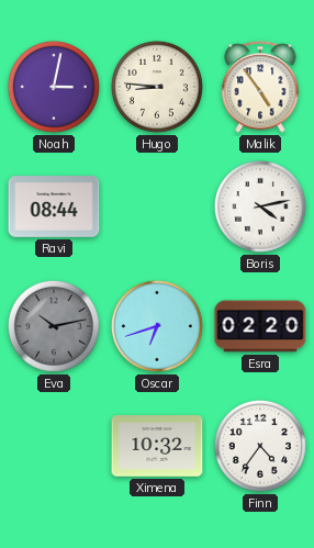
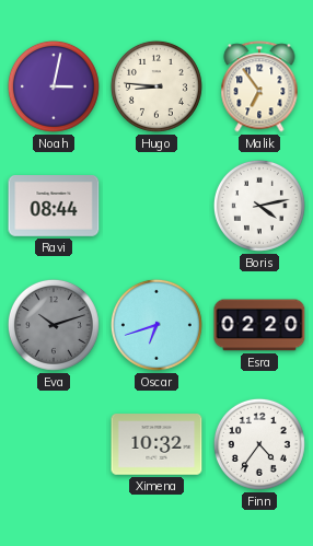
Malik: 4:54 -> 6:54
Eva: 10:13 -> 10:12
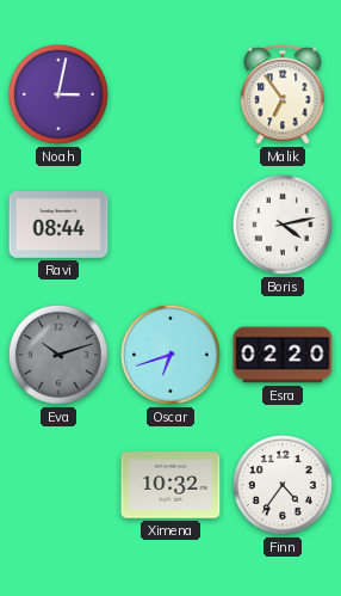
Hugo: 8:46 -> none
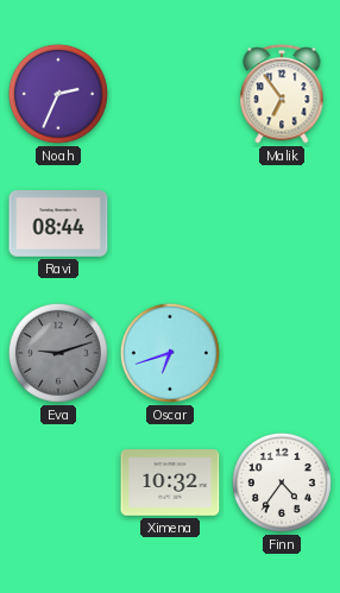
Noah: 3:02 -> 2:34
Boris: 4:13 -> none
Eva: 10:12 -> 9:12
Esra: 02:20 -> none
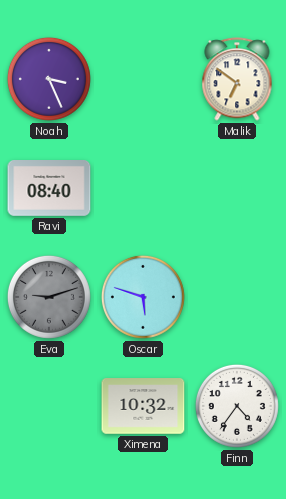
Noah: 2:34 -> 3:26
Malik: 6:54 -> 6:51
Ravi: 08:44 -> 08:40
Oscar: 6:42 -> 5:48
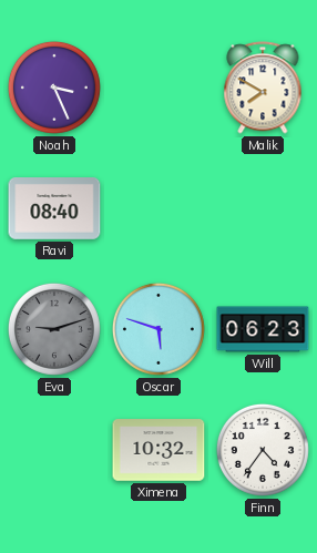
Malik: 6:51 -> 7:50
Will: none -> 06:23
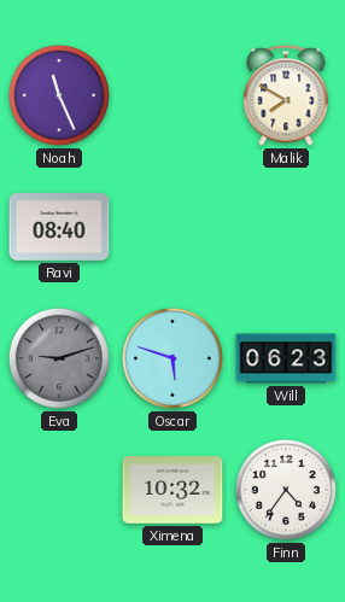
Noah: 3:26 -> 11:26
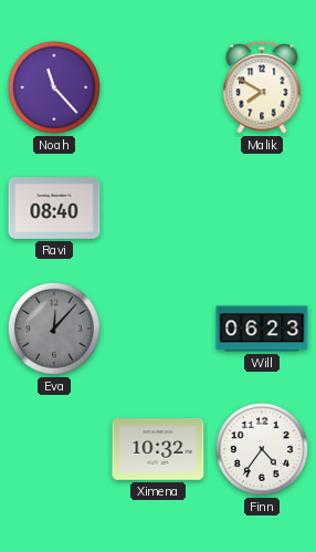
Noah: 11:26 -> 11:23
Eva: 9:12 -> 12:07
Oscar: 5:48 -> none
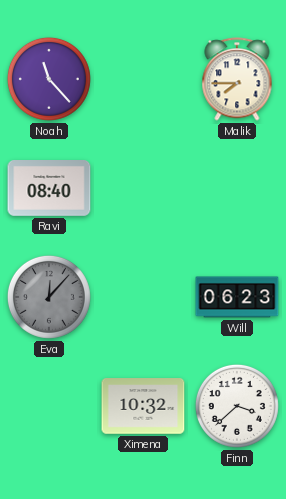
Malik: 7:50 -> 7:45
Finn: 4:36 -> 3:38
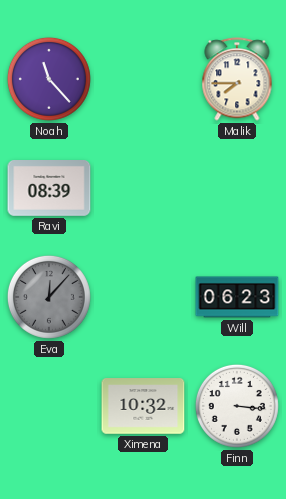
Ravi: 08:40 -> 08:39
Finn: 3:38 -> 3:16
